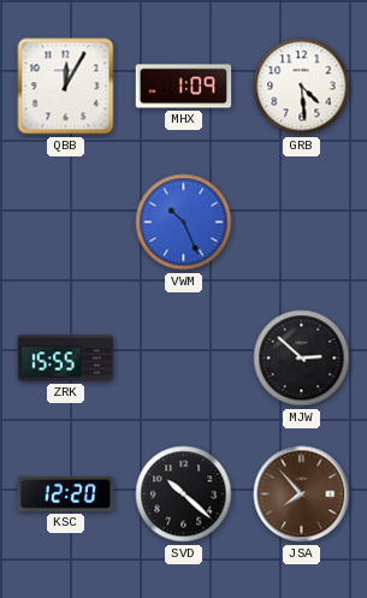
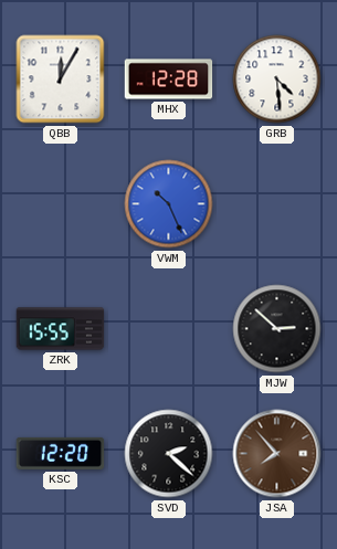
MHX: 1:09 -> 12:28
SVD: 10:22 -> 2:22
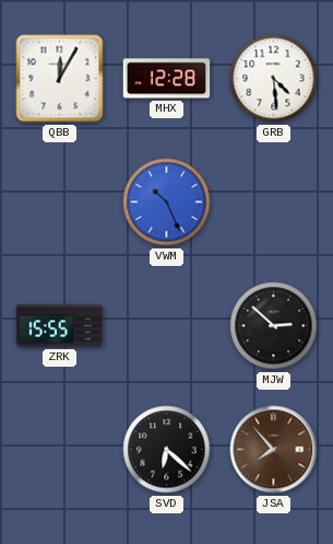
KSC: 12:20 -> none
SVD: 2:22 -> 6:22
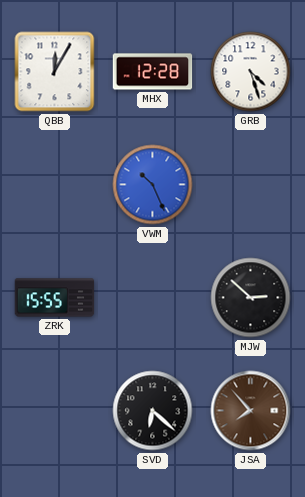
GRB: 4:29 -> 4:27
